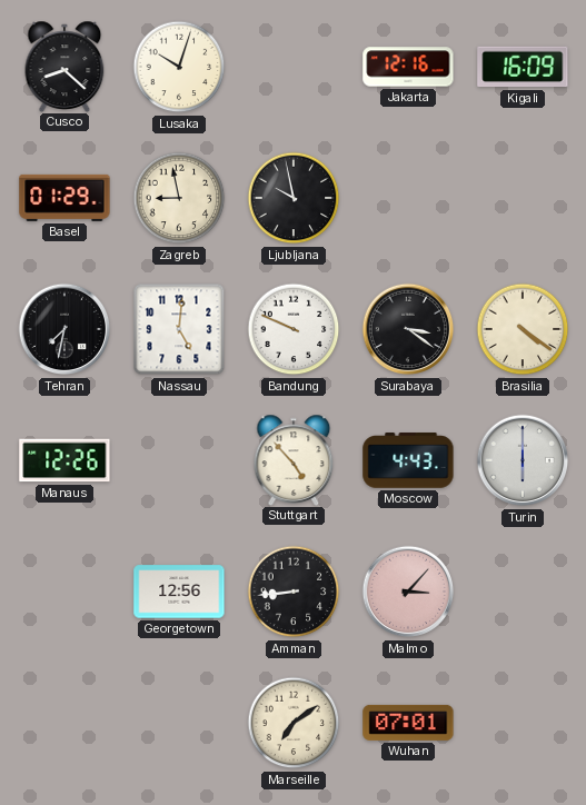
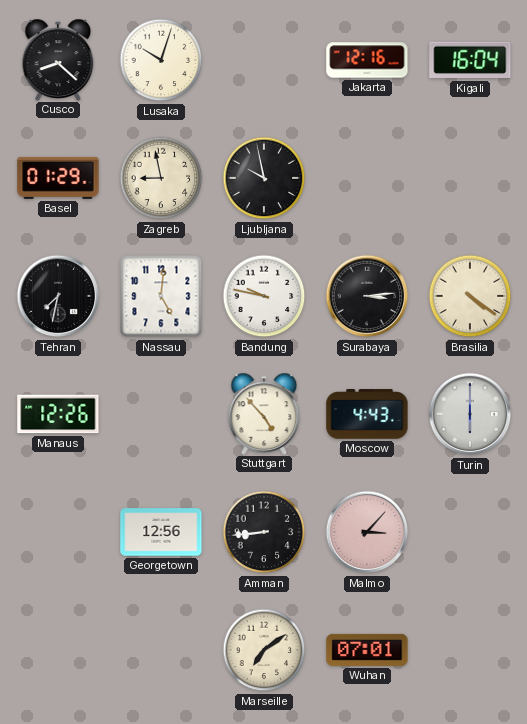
Kigali: 16:09 -> 16:04
Bandung: 9:49 -> 9:47
Surabaya: 3:21 -> 3:14
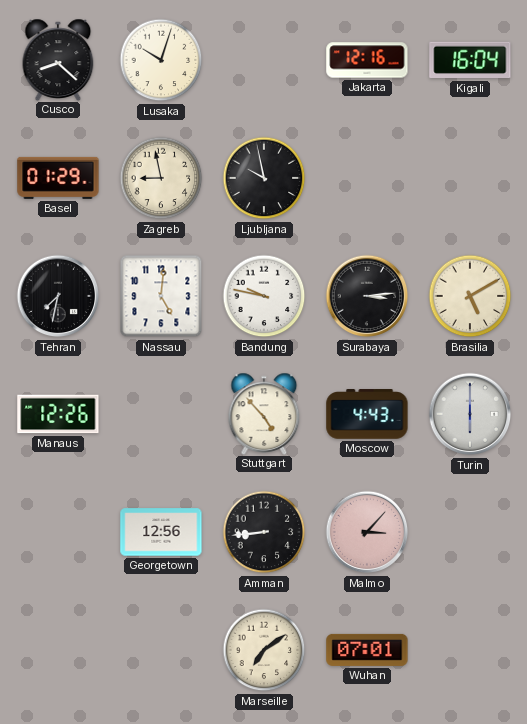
Brasilia: 4:21 -> 5:10
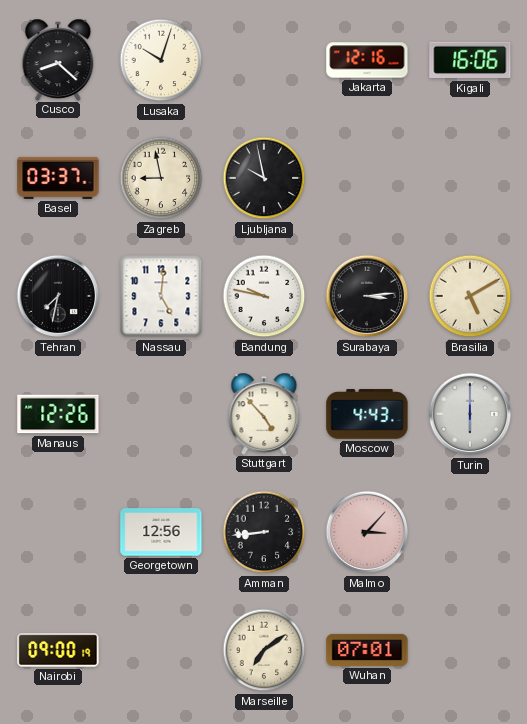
Kigali: 16:04 -> 16:06
Basel: 01:29 -> 03:37
Nairobi: none -> 09:00
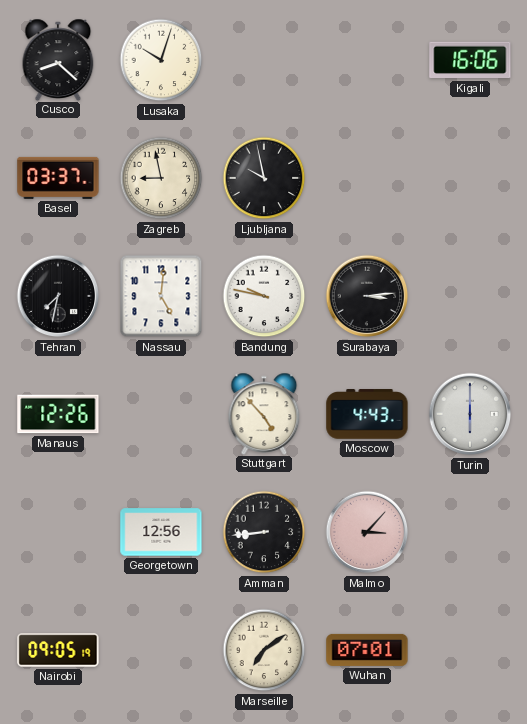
Jakarta: 12:16 -> none
Brasilia: 5:10 -> none
Nairobi: 09:00 -> 09:05
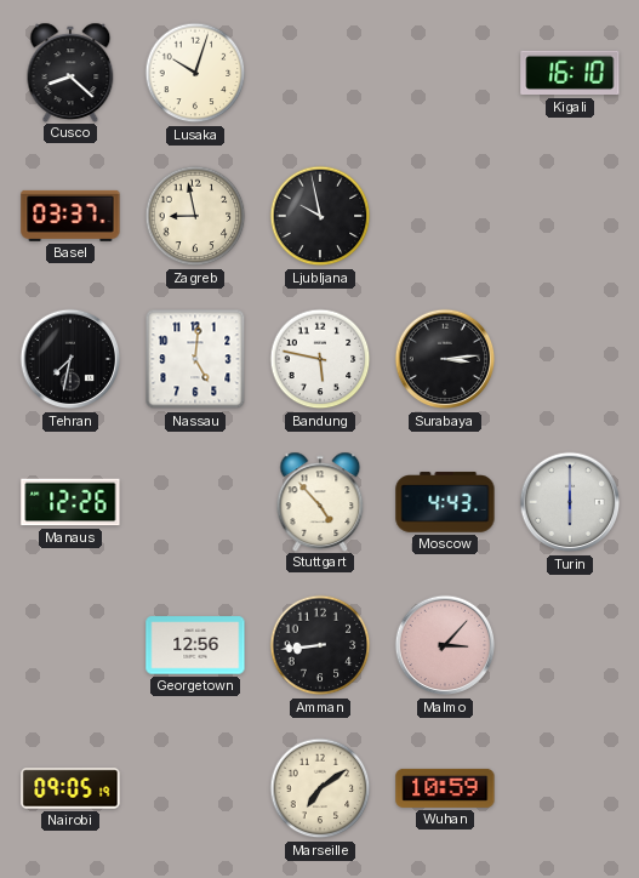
Kigali: 16:06 -> 16:10
Bandung: 9:47 -> 5:47
Wuhan: 07:01 -> 10:59
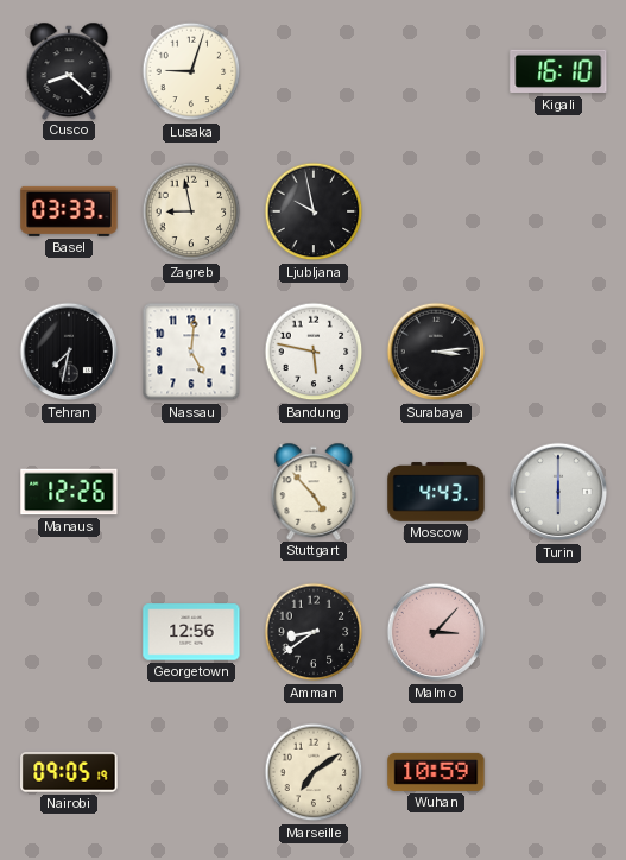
Lusaka: 10:03 -> 9:03
Basel: 03:37 -> 03:33
Amman: 8:44 -> 8:39
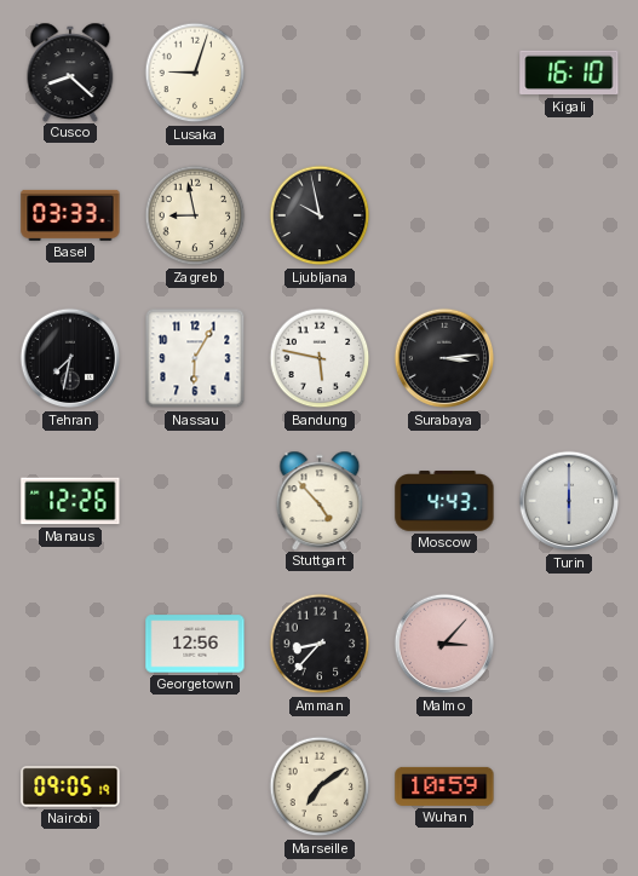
Nassau: 5:01 -> 6:05
Amman: 8:39 -> 8:37
